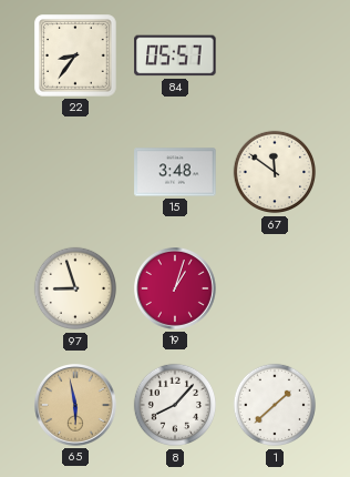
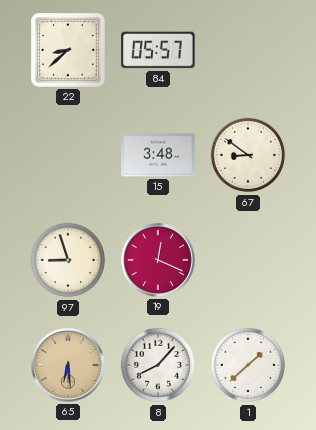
22: 8:36 -> 8:38
67: 11:51 -> 8:51
19: 1:03 -> 12:19
65: 5:58 -> 6:29
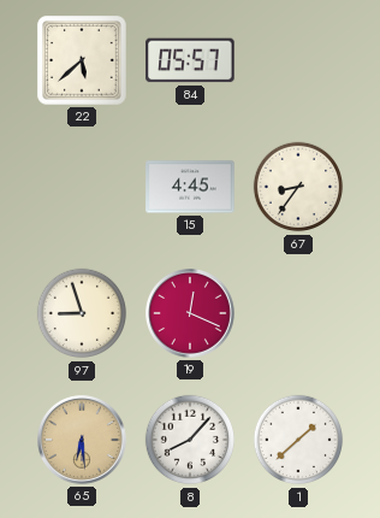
22: 8:38 -> 5:38
15: 3:48 -> 4:45
67: 8:51 -> 8:36
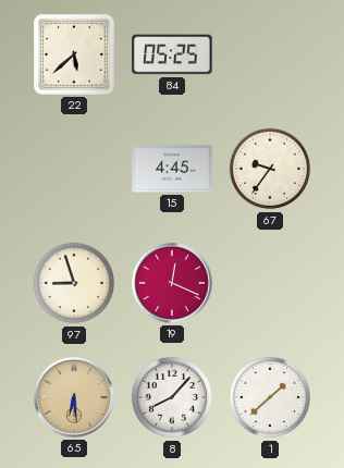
84: 05:57 -> 05:25
67: 8:36 -> 9:36
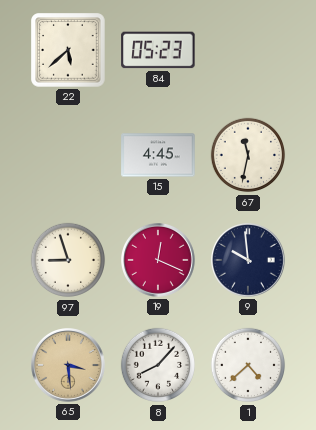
84: 05:25 -> 05:23
67: 9:36 -> 11:32
9: none -> 9:59
65: 6:29 -> 3:29
1: 1:38 -> 4:38
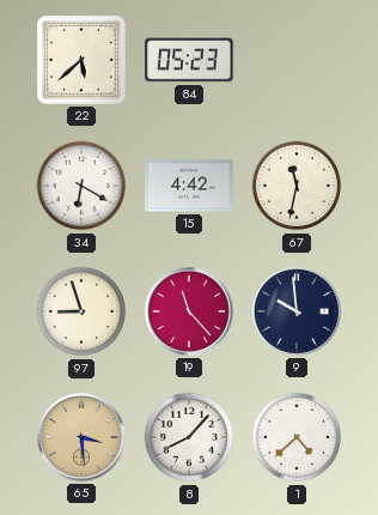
34: none -> 6:20
15: 4:45 -> 4:42
19: 12:19 -> 11:23
